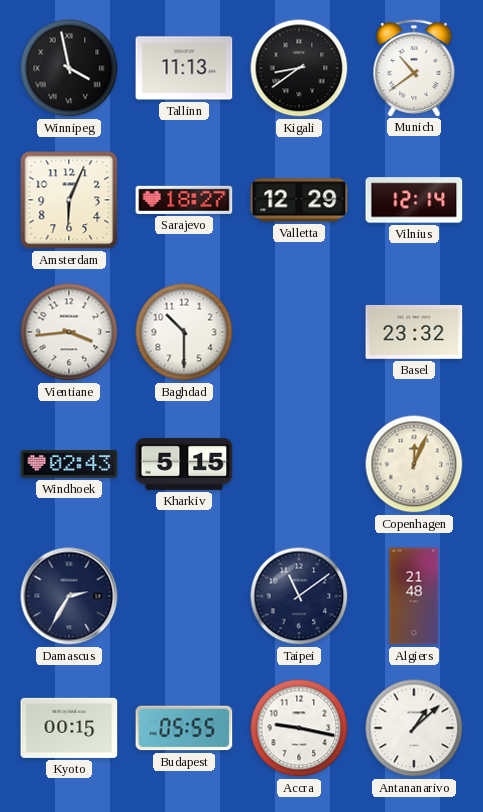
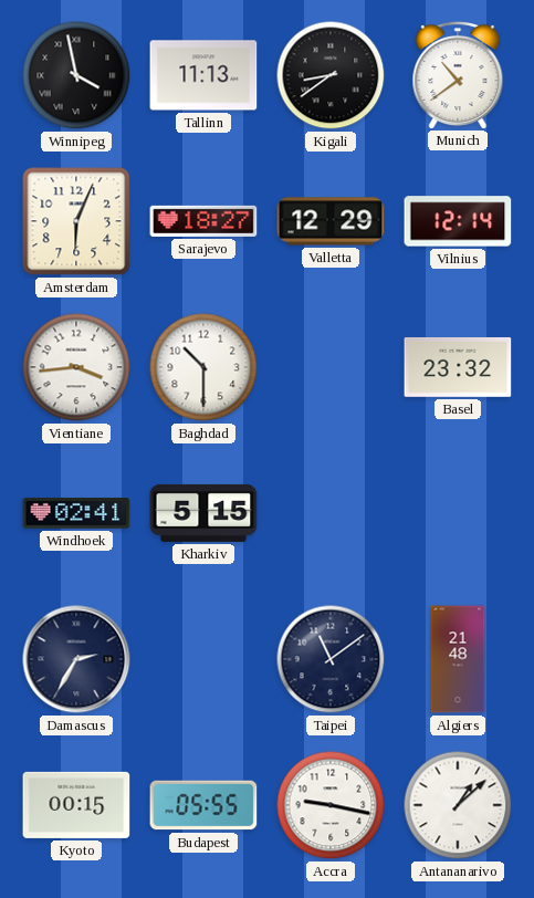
Windhoek: 02:43 -> 02:41
Copenhagen: 12:04 -> none
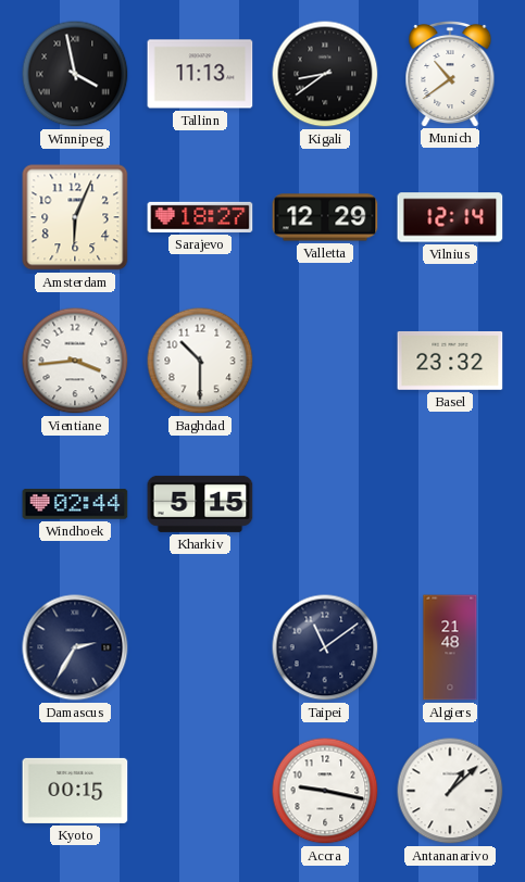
Windhoek: 02:41 -> 02:44
Budapest: 05:55 -> none
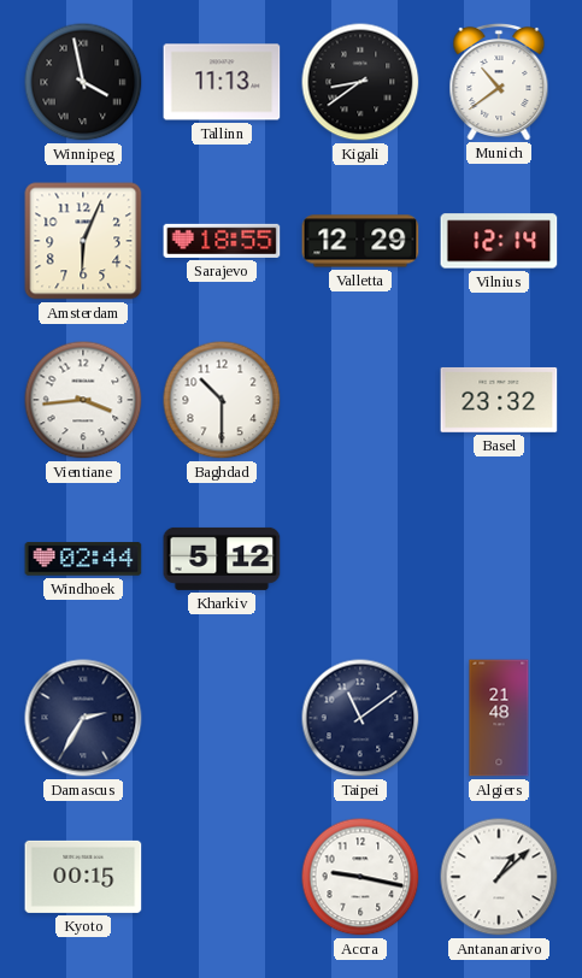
Sarajevo: 18:27 -> 18:55
Kharkiv: 5:15 -> 5:12
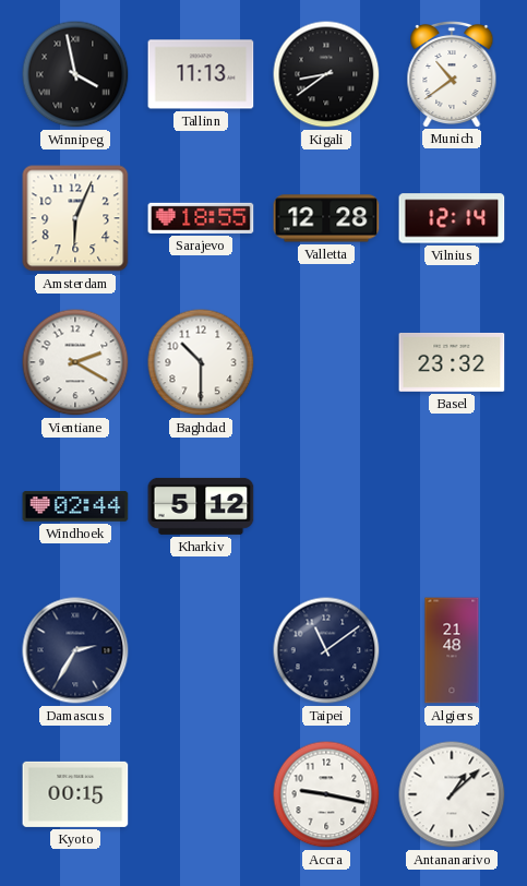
Valletta: 12:29 -> 12:28
Vientiane: 3:44 -> 2:20
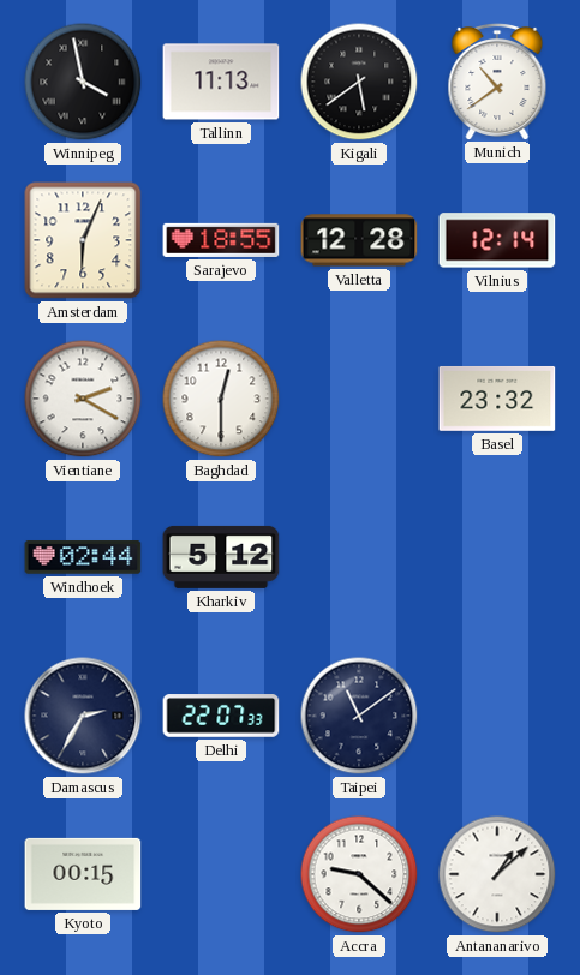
Kigali: 8:39 -> 5:39
Baghdad: 10:30 -> 12:30
Delhi: none -> 22:07
Algiers: 21:48 -> none
Accra: 9:17 -> 9:22
